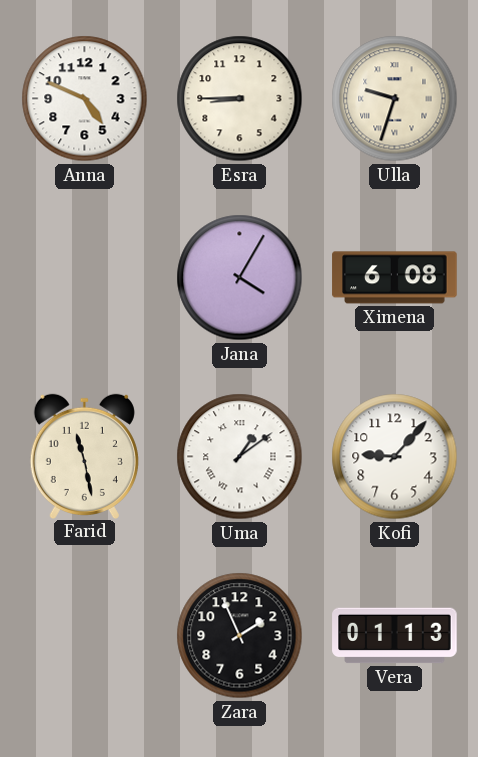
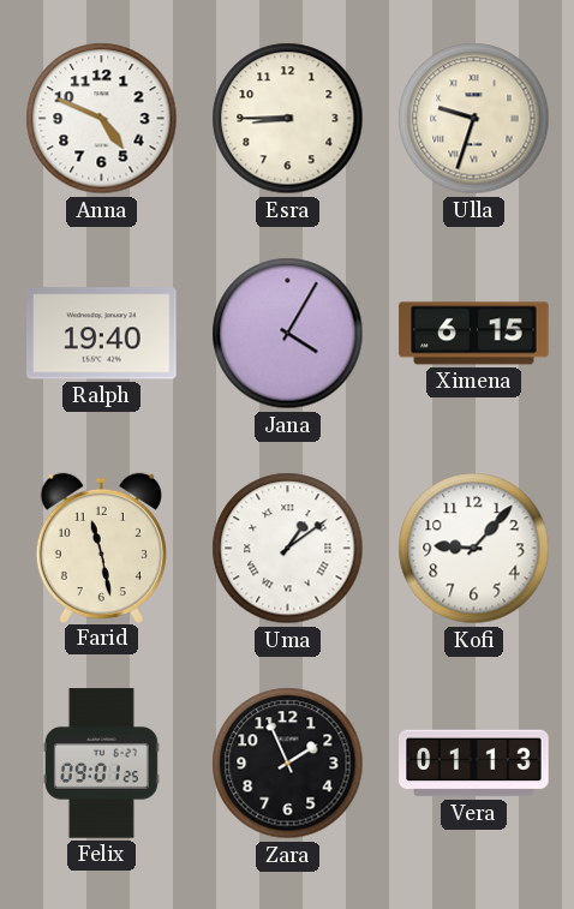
Ralph: none -> 19:40
Ximena: 6:08 -> 6:15
Felix: none -> 09:01
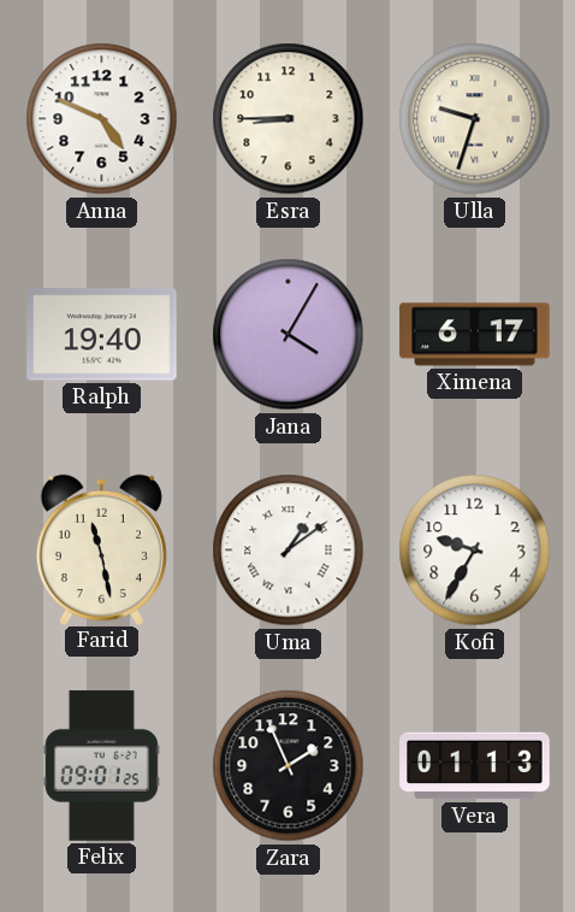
Ximena: 6:15 -> 6:17
Kofi: 9:07 -> 9:35
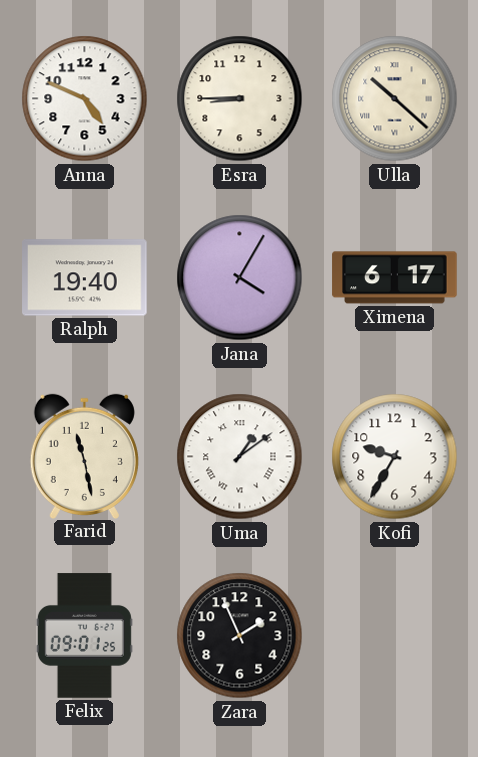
Ulla: 9:33 -> 10:22
Vera: 01:13 -> none
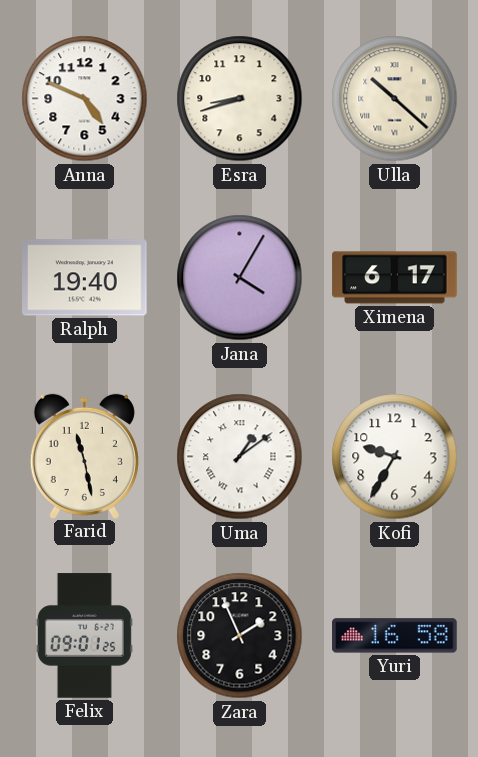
Esra: 8:45 -> 8:42
Yuri: none -> 16:58
